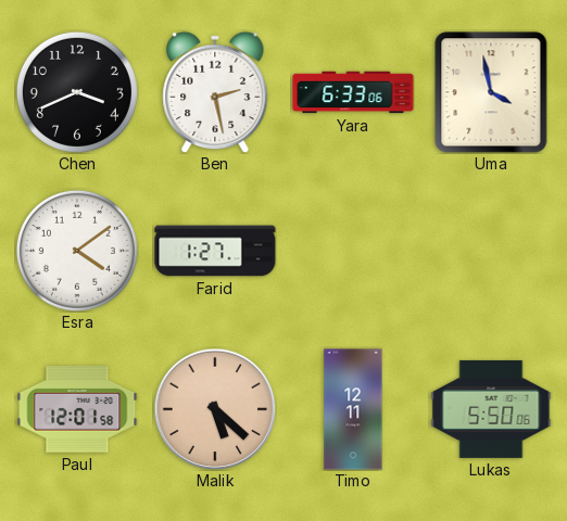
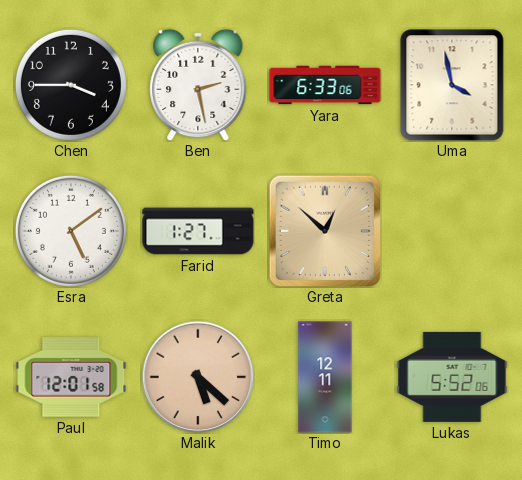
Chen: 3:41 -> 3:45
Esra: 4:09 -> 5:09
Greta: none -> 12:52
Lukas: 5:50 -> 5:52
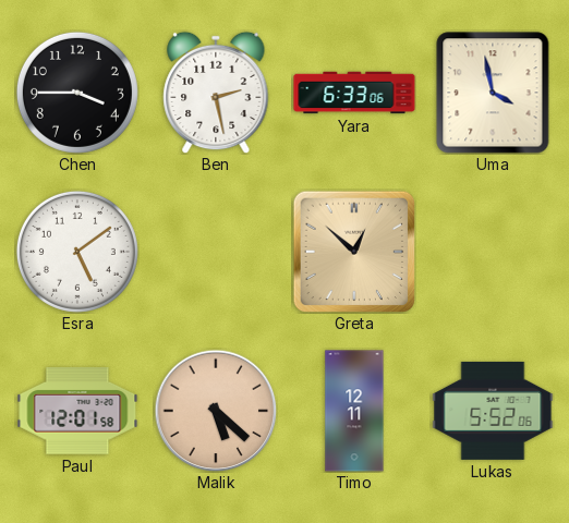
Farid: 1:27 -> none
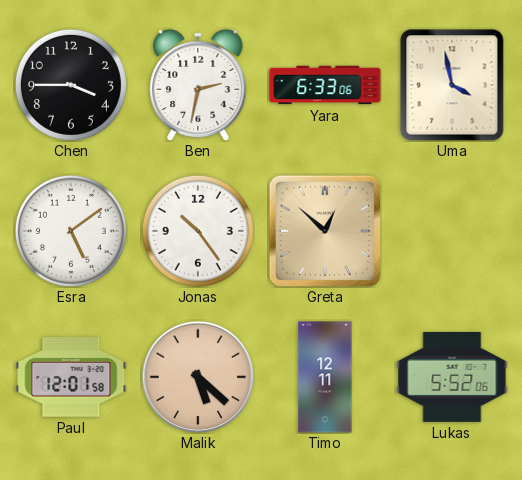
Ben: 2:28 -> 2:32
Jonas: none -> 10:24
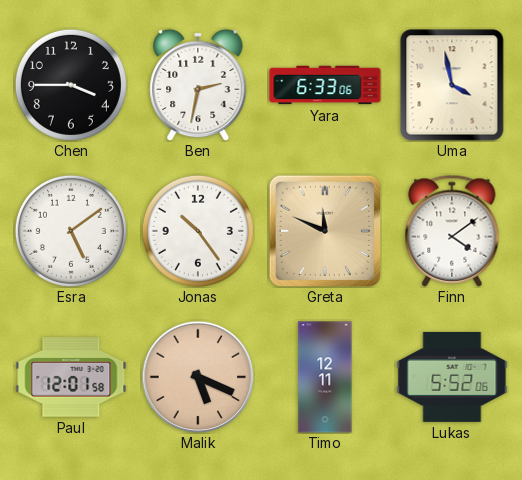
Greta: 12:52 -> 11:49
Finn: none -> 4:09
Malik: 5:22 -> 5:19
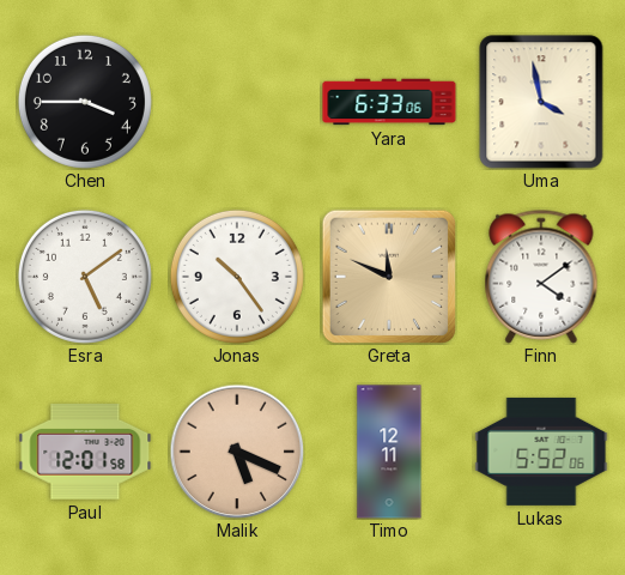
Ben: 2:32 -> none
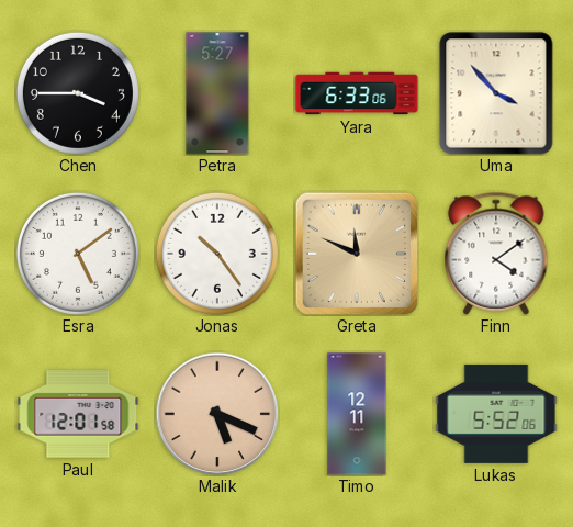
Petra: none -> 5:27
Uma: 3:58 -> 3:53
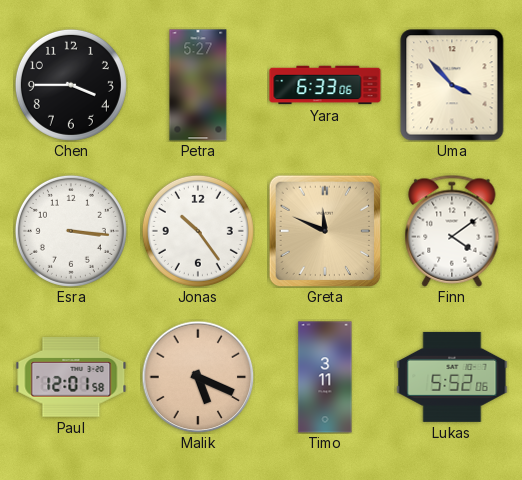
Esra: 5:09 -> 3:16
Timo: 12:11 -> 3:11
